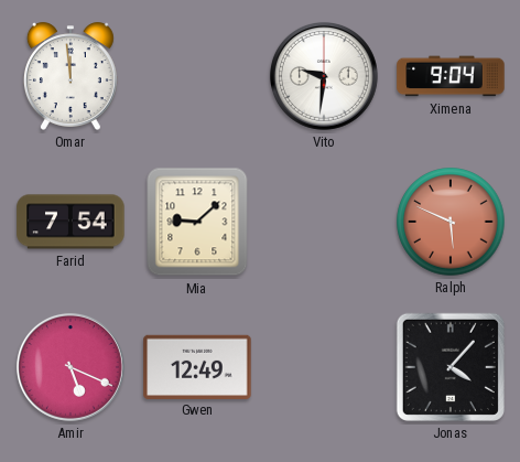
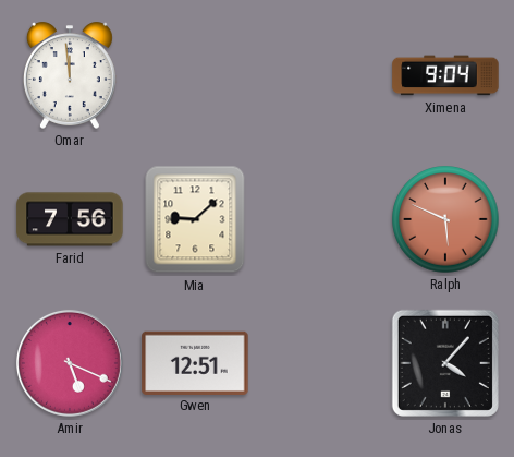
Vito: 9:31 -> none
Farid: 7:54 -> 7:56
Gwen: 12:49 -> 12:51
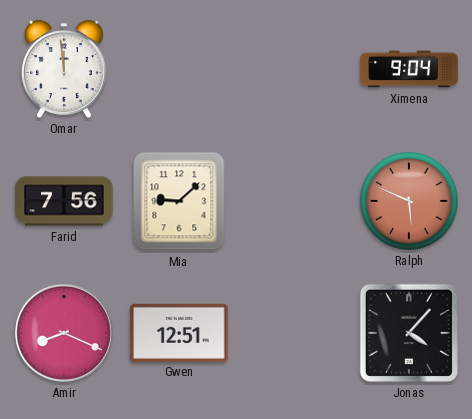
Amir: 5:19 -> 8:19
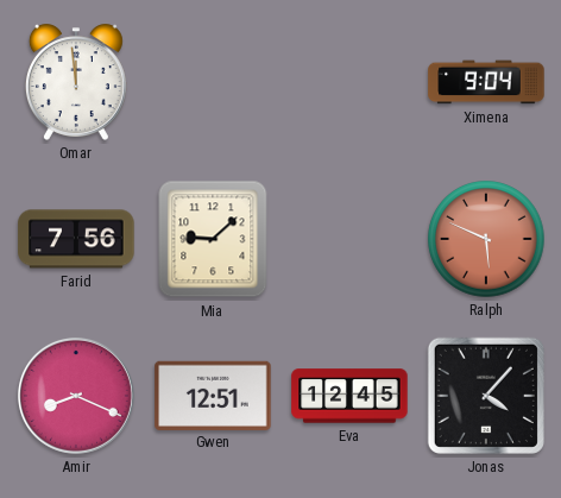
Eva: none -> 12:45
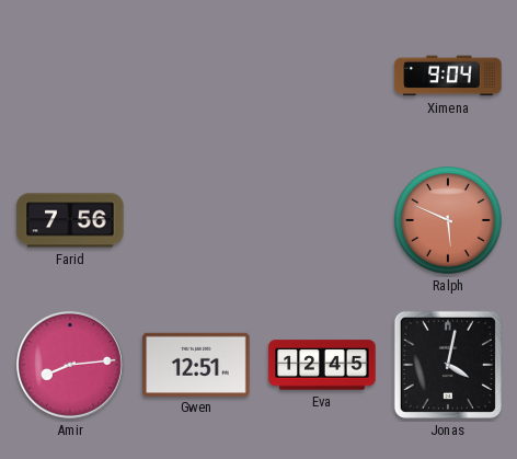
Omar: 11:59 -> none
Mia: 9:08 -> none
Amir: 8:19 -> 8:14
Jonas: 4:07 -> 4:02
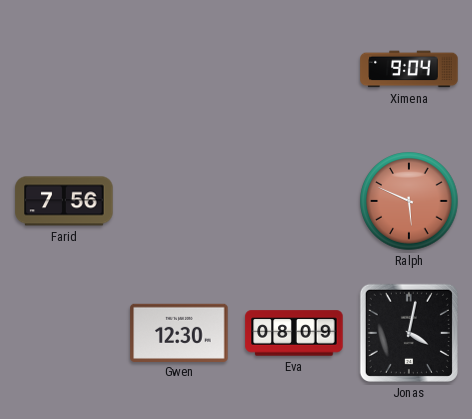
Amir: 8:14 -> none
Gwen: 12:51 -> 12:30
Eva: 12:45 -> 08:09
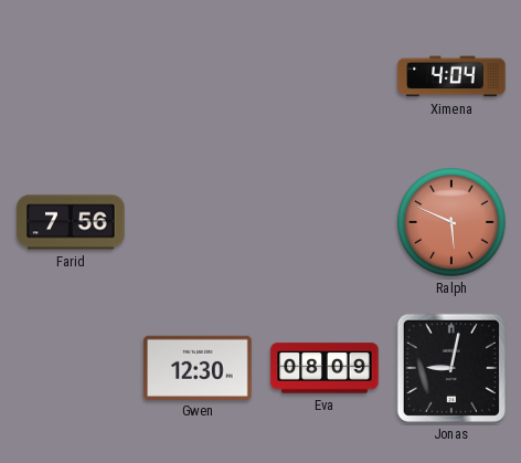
Ximena: 9:04 -> 4:04
Jonas: 4:02 -> 9:02
